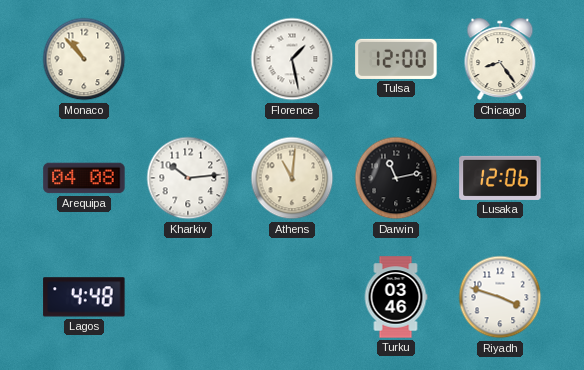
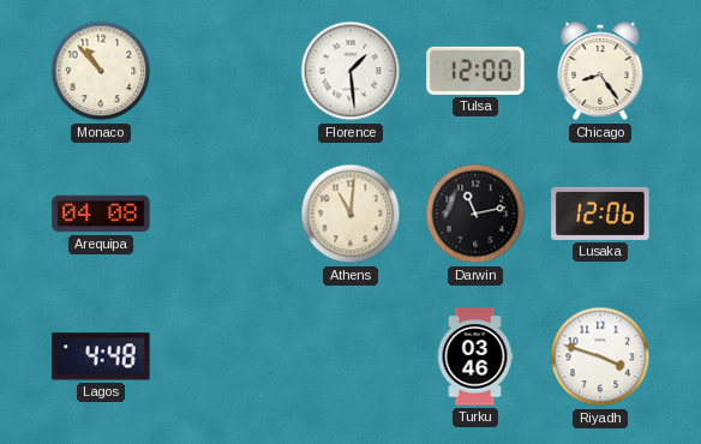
Florence: 1:28 -> 1:29
Kharkiv: 10:14 -> none
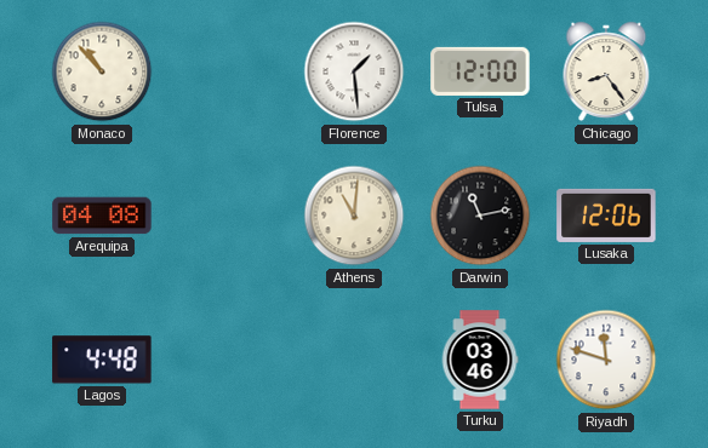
Riyadh: 3:48 -> 11:48
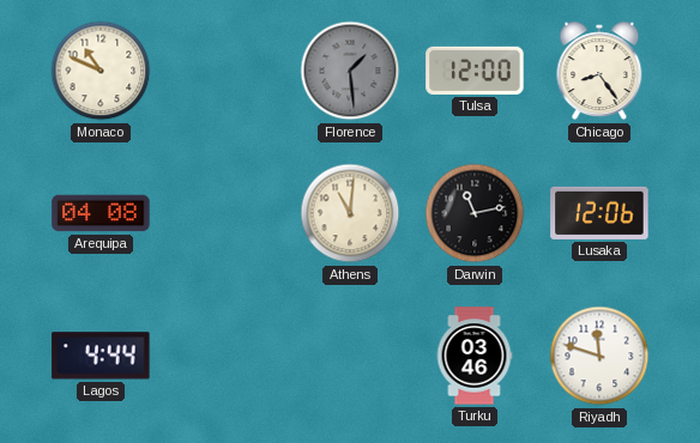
Monaco: 10:53 -> 10:49
Florence dial: white -> grey
Lagos: 4:48 -> 4:44
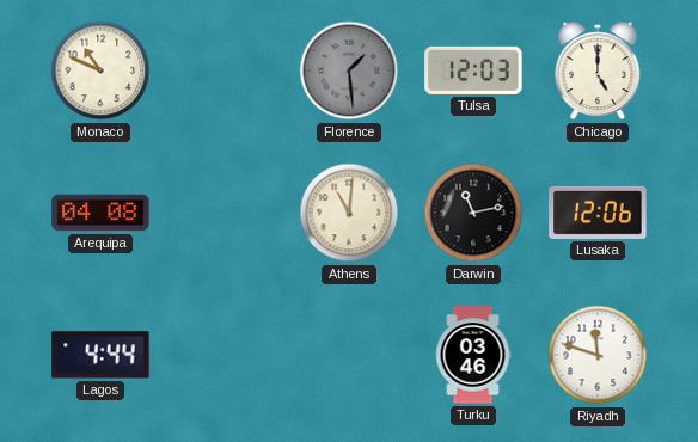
Tulsa: 12:00 -> 12:03
Chicago: 8:24 -> 5:00
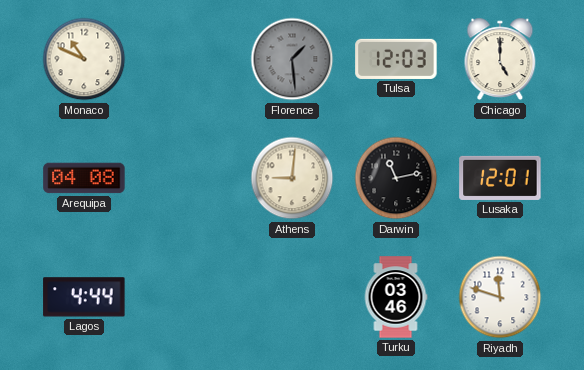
Athens: 11:01 -> 9:01
Lusaka: 12:06 -> 12:01
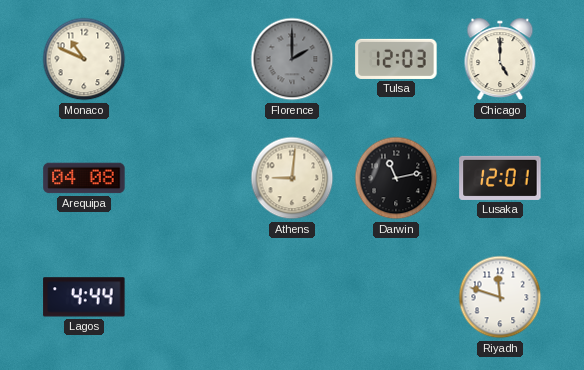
Florence: 1:29 -> 2:00
Turku: 03:46 -> none
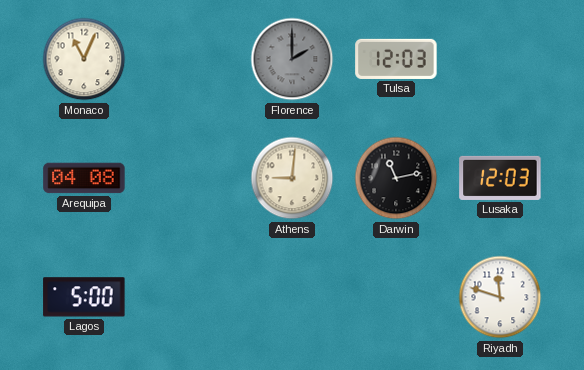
Monaco: 10:49 -> 11:04
Chicago: 5:00 -> none
Lusaka: 12:01 -> 12:03
Lagos: 4:44 -> 5:00
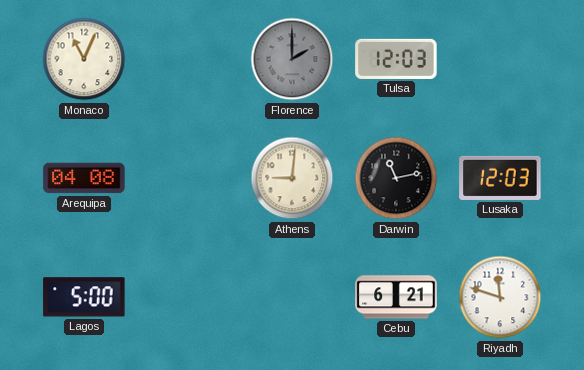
Cebu: none -> 6:21
